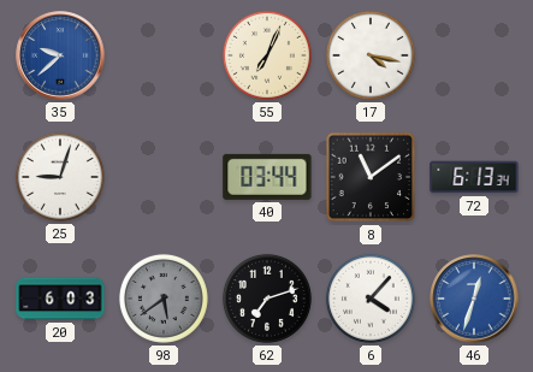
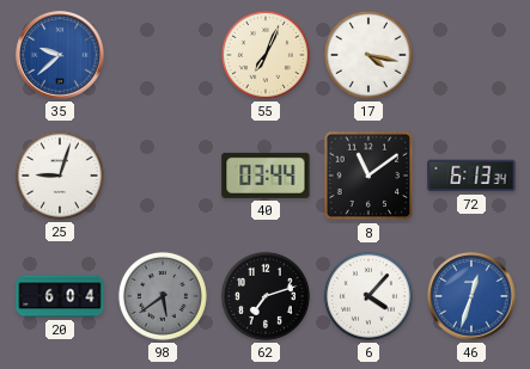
20: 6:03 -> 6:04
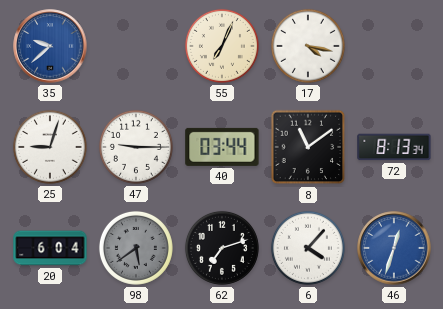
47: none -> 9:15
72: 6:13 -> 8:13
